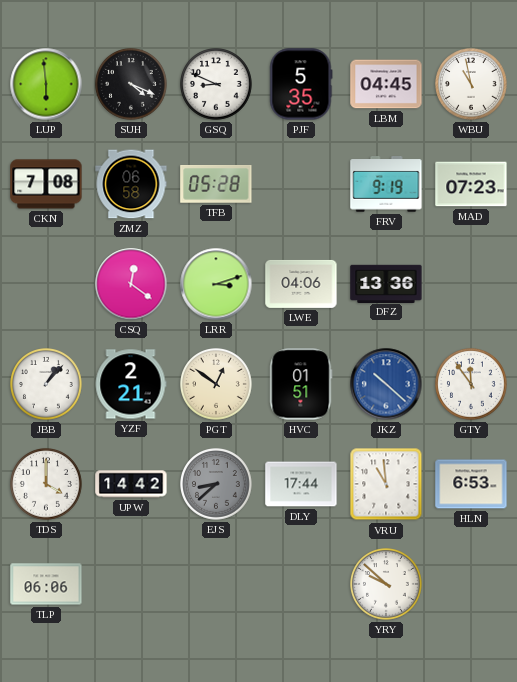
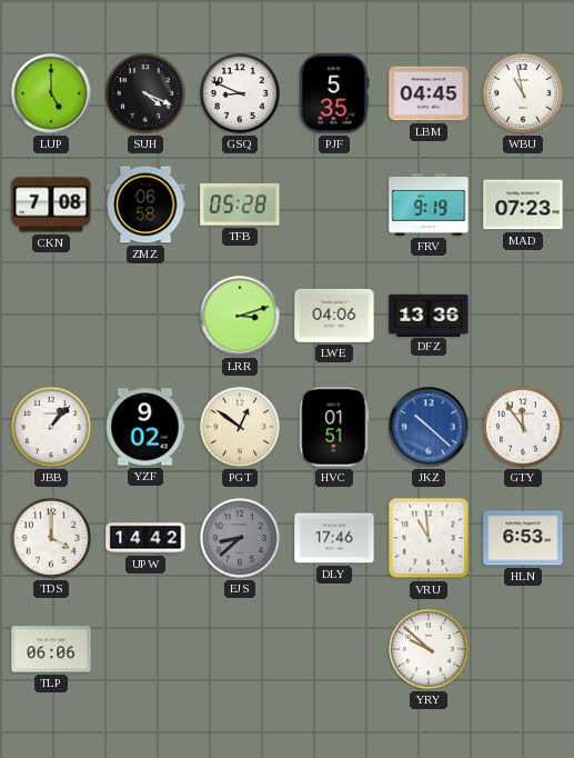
LUP: 5:59 -> 5:00
CSQ: 12:21 -> none
YZF: 2:21 -> 9:02
DLY: 17:44 -> 17:46
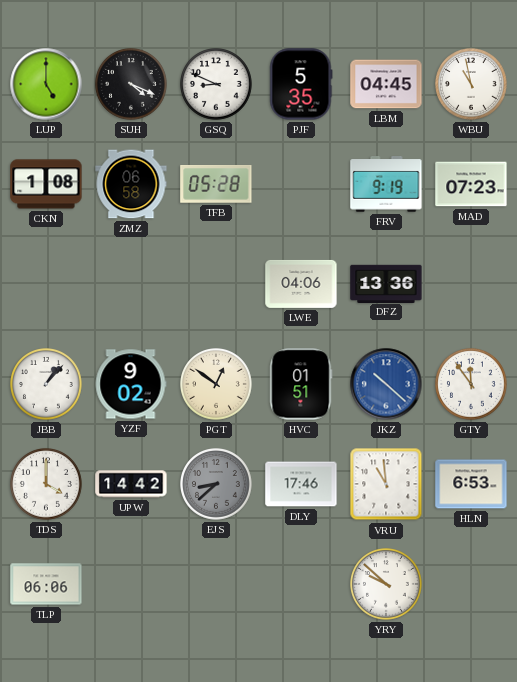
CKN: 7:08 -> 1:08
LRR: 3:12 -> none
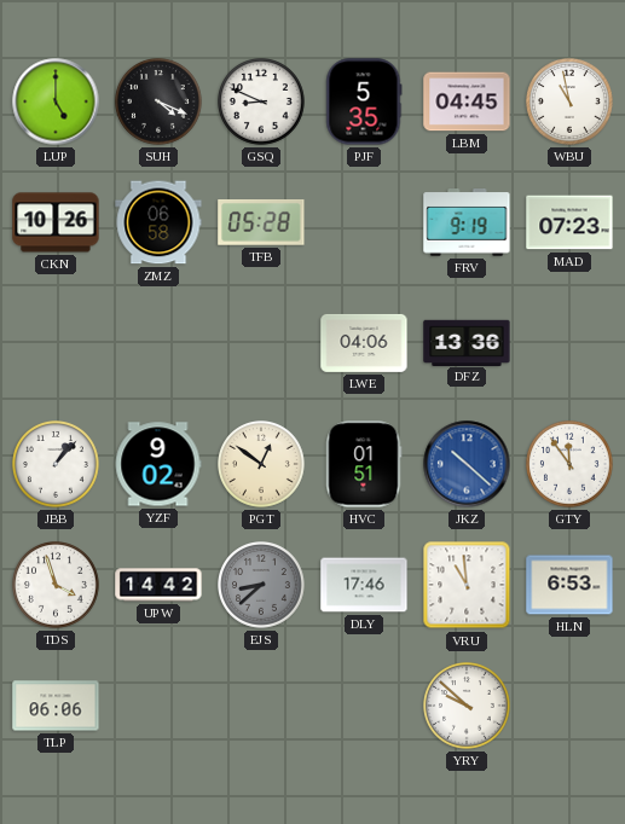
CKN: 1:08 -> 10:26
TDS: 4:00 -> 3:57
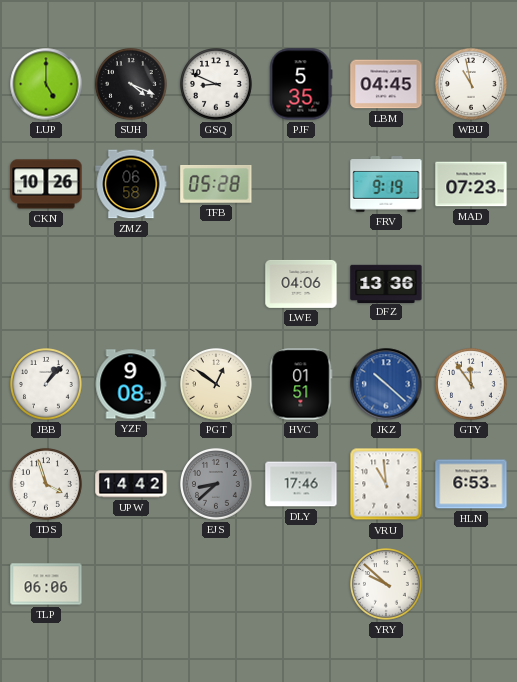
YZF: 9:02 -> 9:08
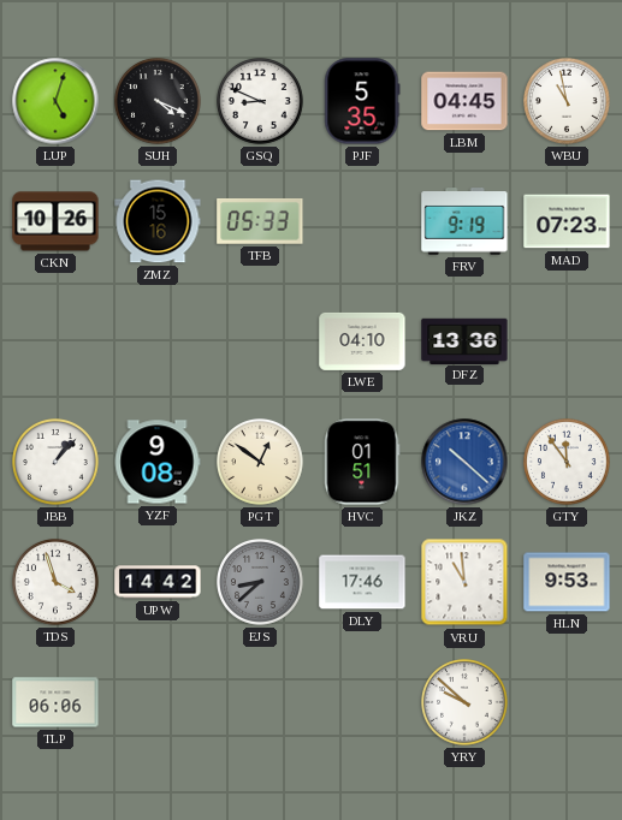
LUP: 5:00 -> 5:03
ZMZ: 06:58 -> 15:16
TFB: 05:28 -> 05:33
LWE: 04:06 -> 04:10
HLN: 6:53 -> 9:53
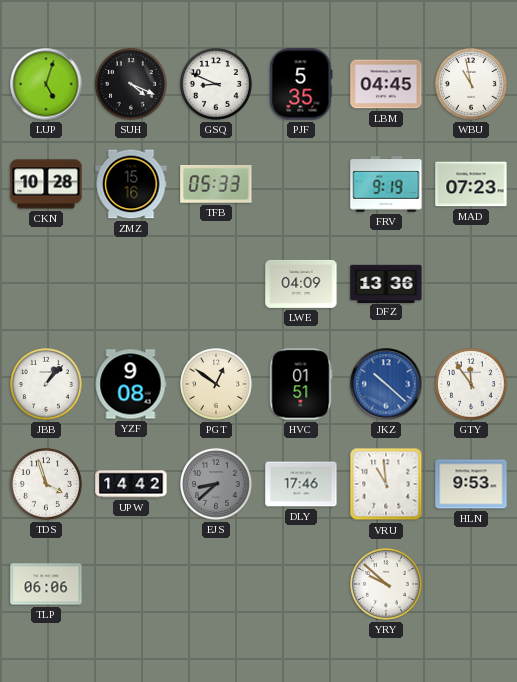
CKN: 10:26 -> 10:28
LWE: 04:10 -> 04:09
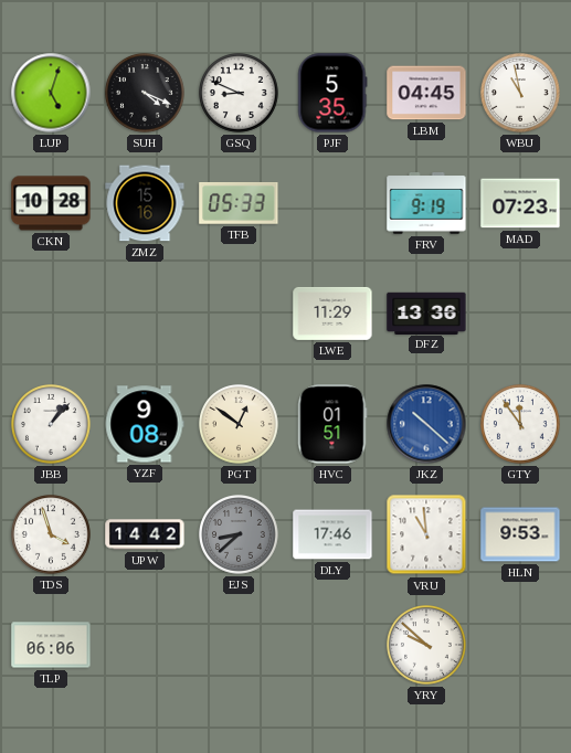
LWE: 04:09 -> 11:29
